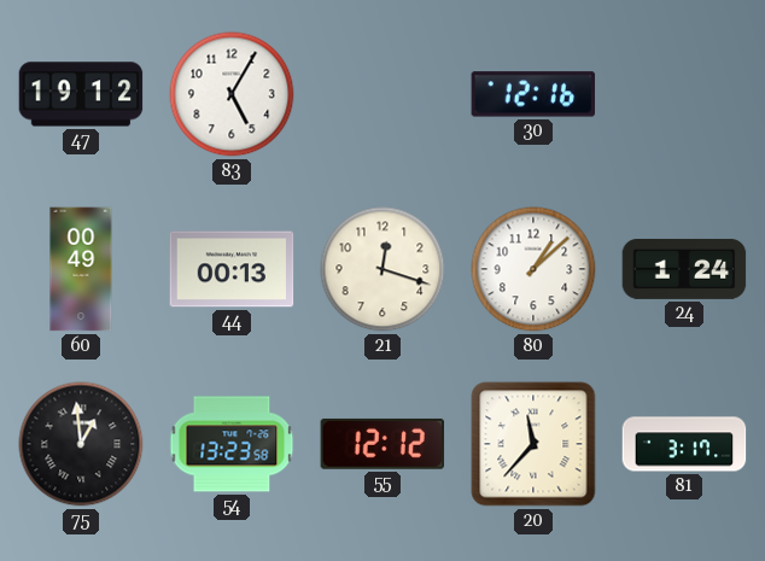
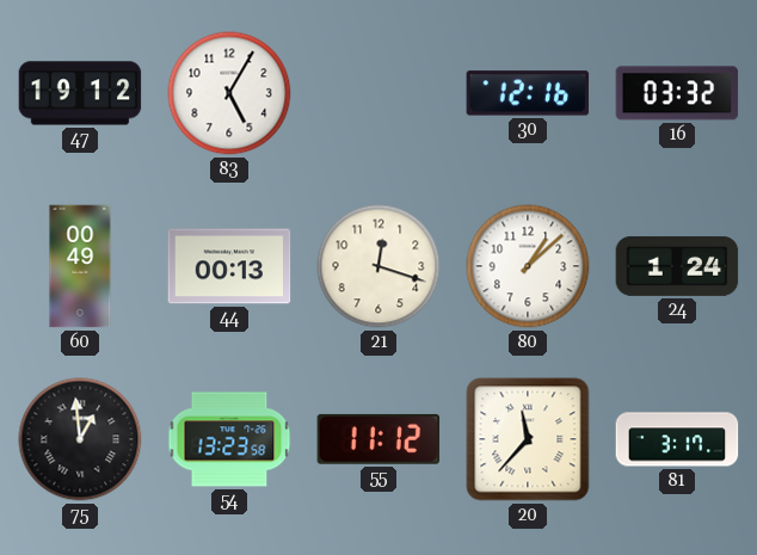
16: none -> 03:32
55: 12:12 -> 11:12
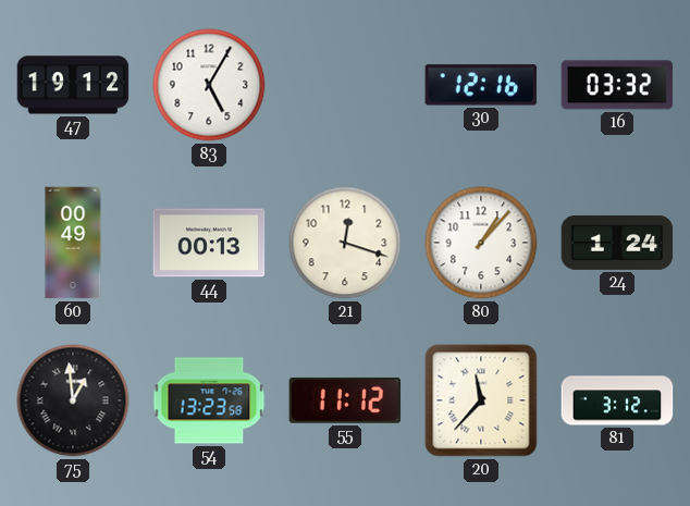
80: 1:08 -> 1:07
81: 3:17 -> 3:12
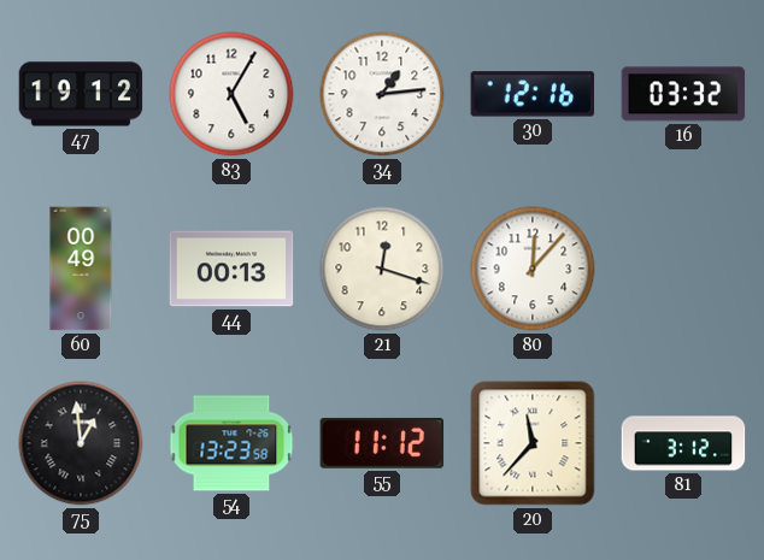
34: none -> 1:14
80: 1:07 -> 12:07
24: 1:24 -> none
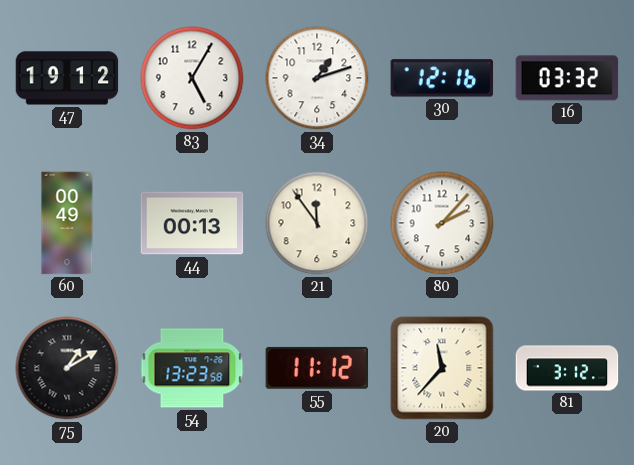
34: 1:14 -> 1:12
21: 12:18 -> 11:54
80: 12:07 -> 2:07
75: 12:59 -> 1:10
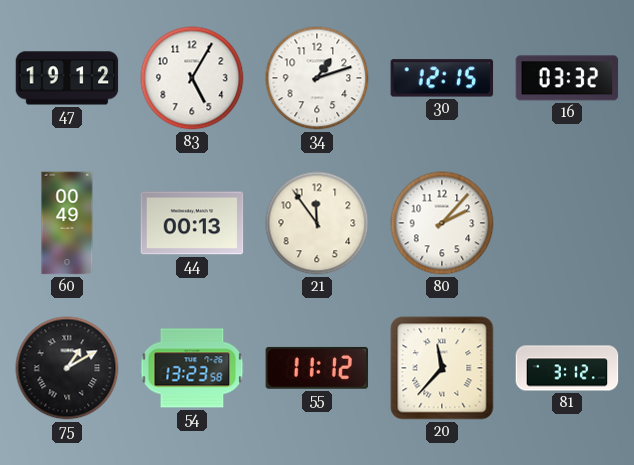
30: 12:16 -> 12:15
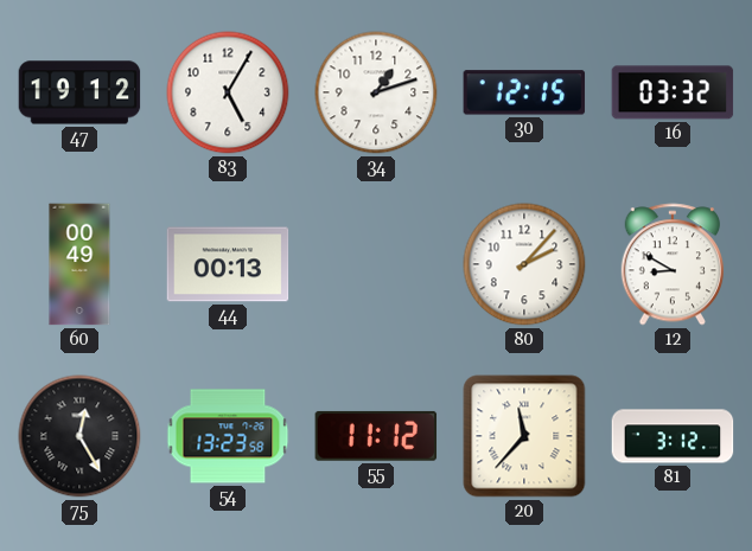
21: 11:54 -> none
12: none -> 8:50
75: 1:10 -> 12:25
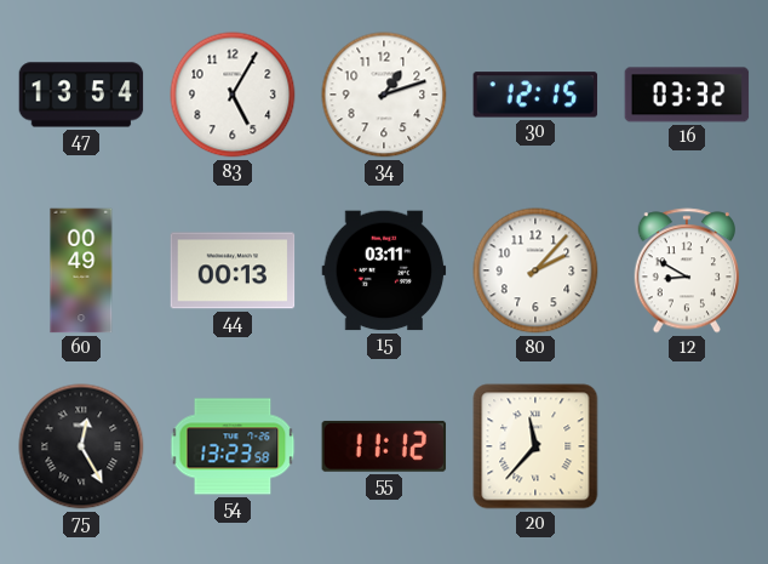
47: 19:12 -> 13:54
15: none -> 03:11
81: 3:12 -> none
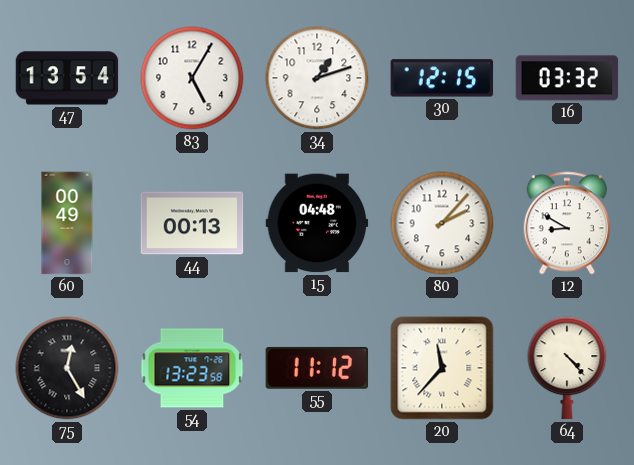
15: 03:11 -> 04:48
64: none -> 4:23
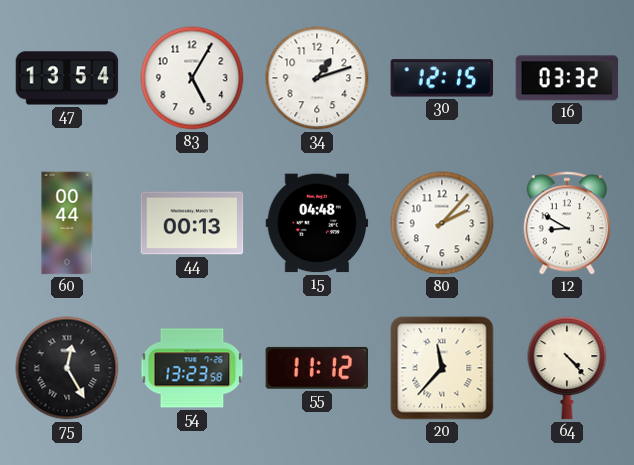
60: 00:49 -> 00:44
